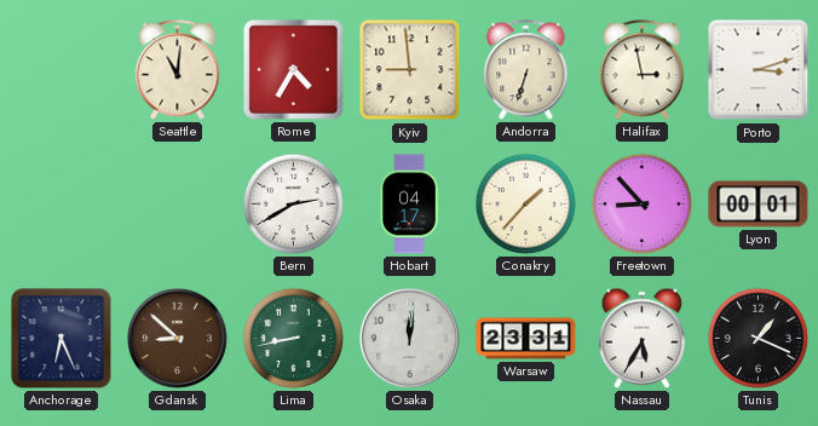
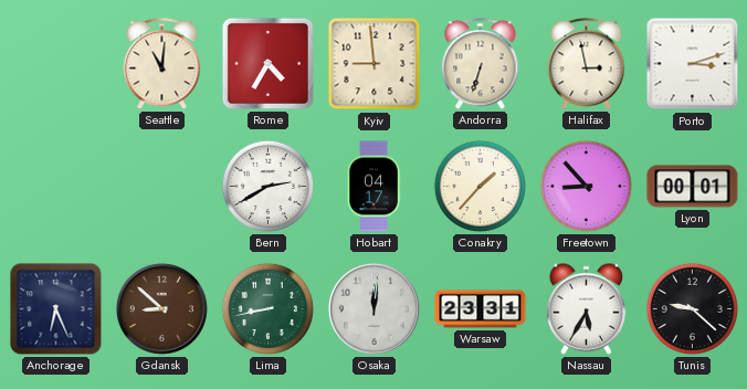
Tunis: 1:19 -> 9:22
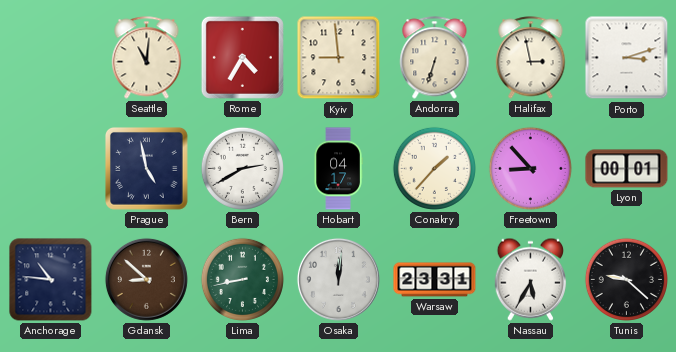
Prague: none -> 4:58
Anchorage: 6:26 -> 10:46
